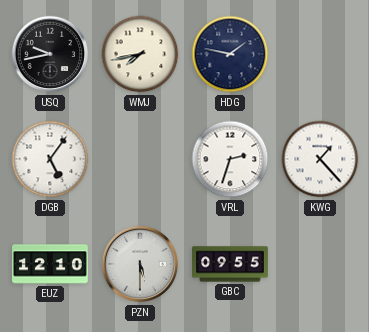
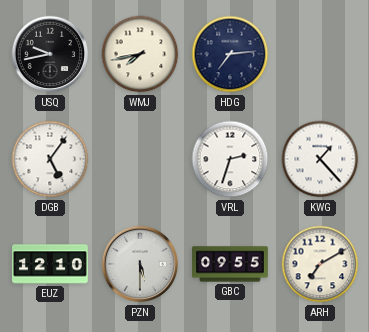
HDG: 1:47 -> 7:14
ARH: none -> 7:10
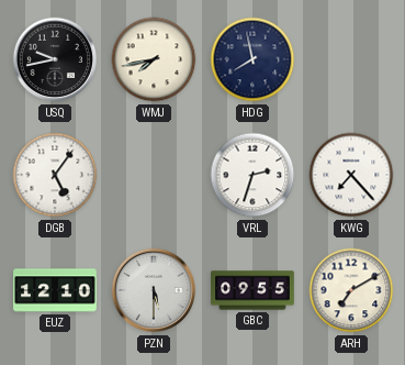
HDG: 7:14 -> 7:58
KWG: 1:23 -> 7:23
